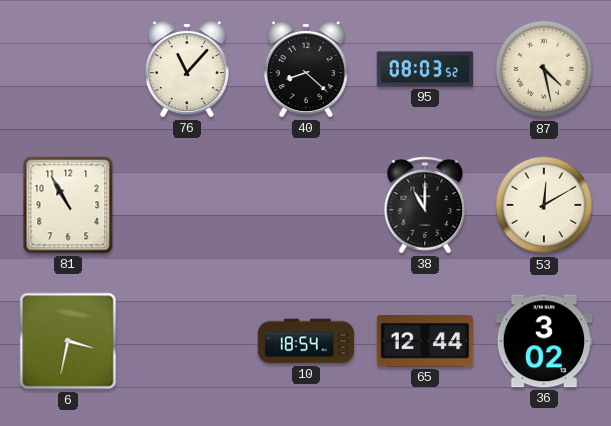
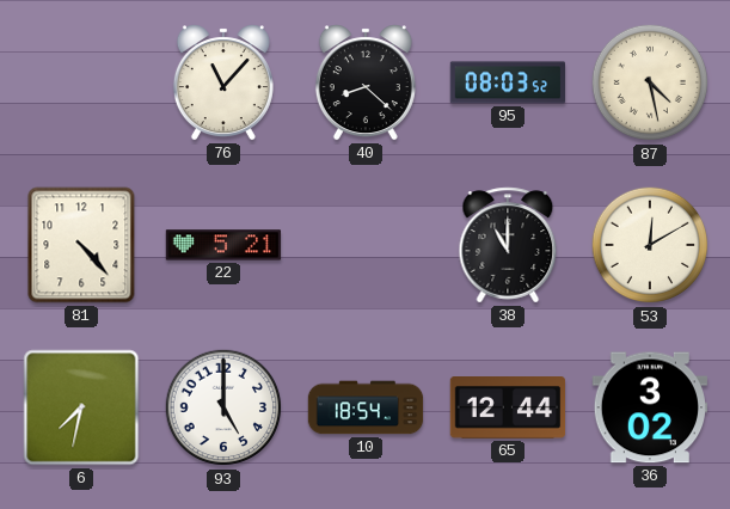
81: 10:55 -> 4:23
22: none -> 5:21
6: 3:32 -> 7:32
93: none -> 5:00
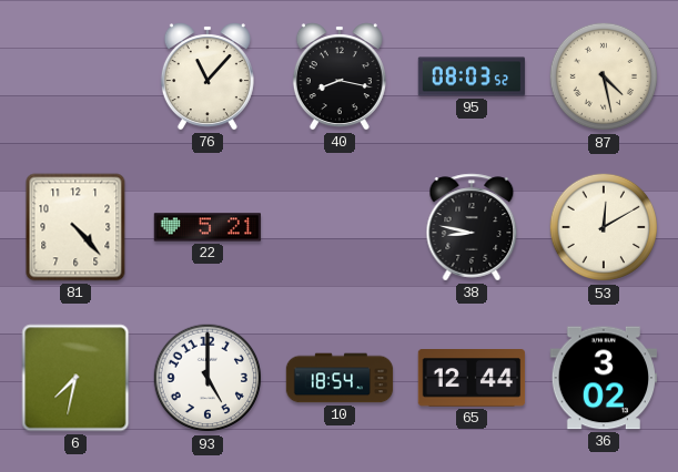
40: 8:22 -> 8:17
38: 11:00 -> 8:47
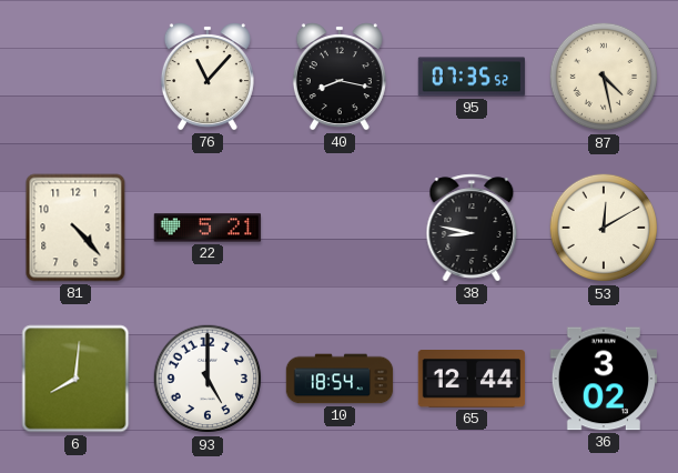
95: 08:03 -> 07:35
6: 7:32 -> 8:01
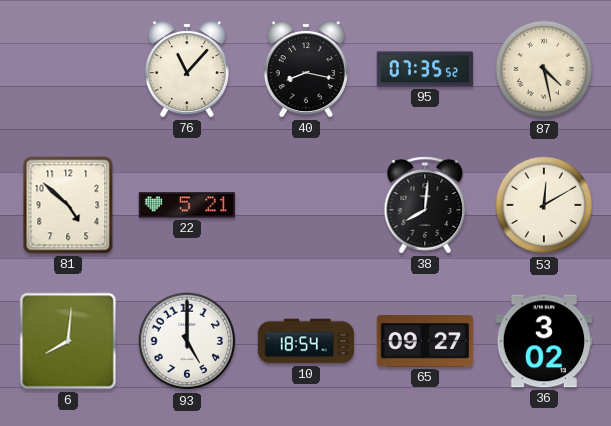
81: 4:23 -> 4:52
38: 8:47 -> 8:01
65: 12:44 -> 09:27
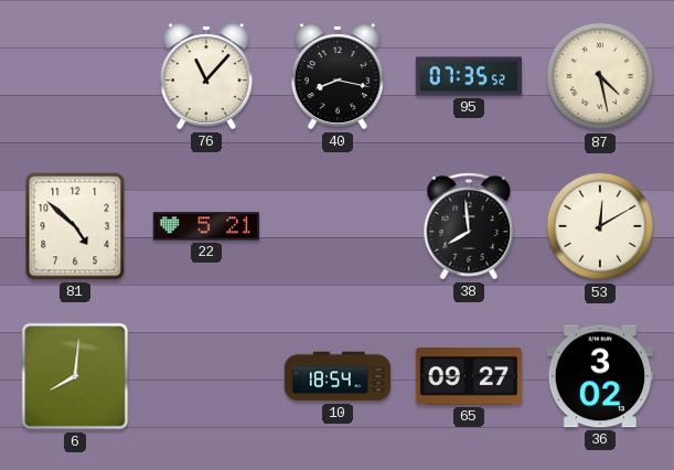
38: 8:01 -> 7:59
93: 5:00 -> none
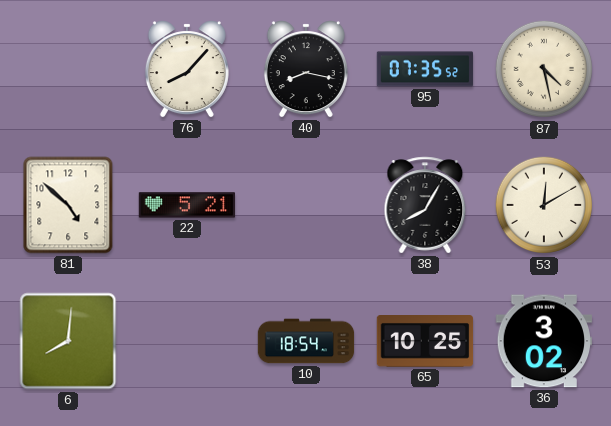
76: 11:07 -> 8:07
38: 7:59 -> 8:05
65: 09:27 -> 10:25
